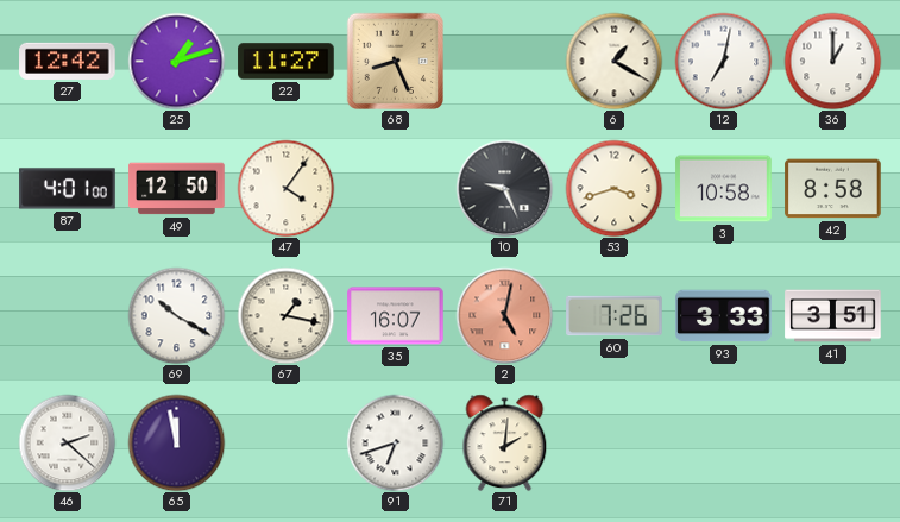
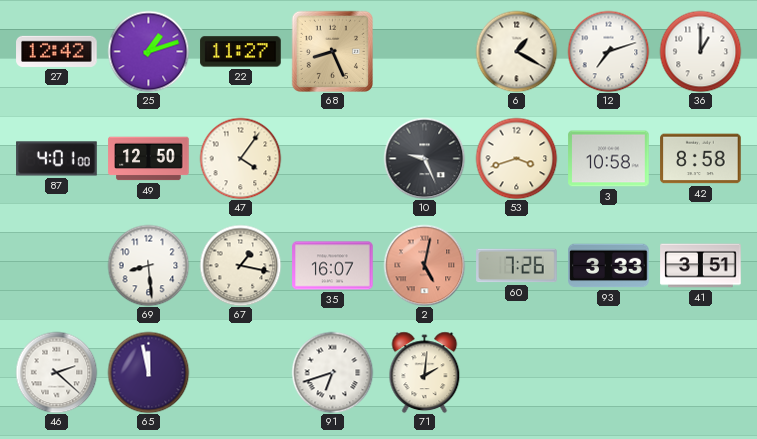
12: 7:02 -> 7:12
69: 10:20 -> 8:29
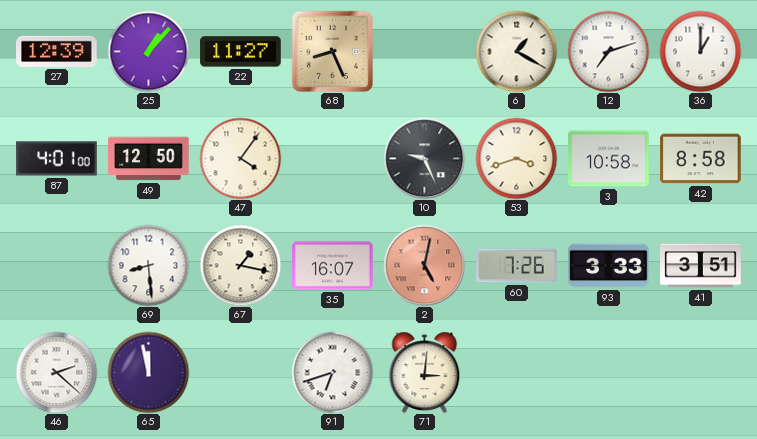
27: 12:42 -> 12:39
25: 1:12 -> 1:07
71: 2:01 -> 3:01
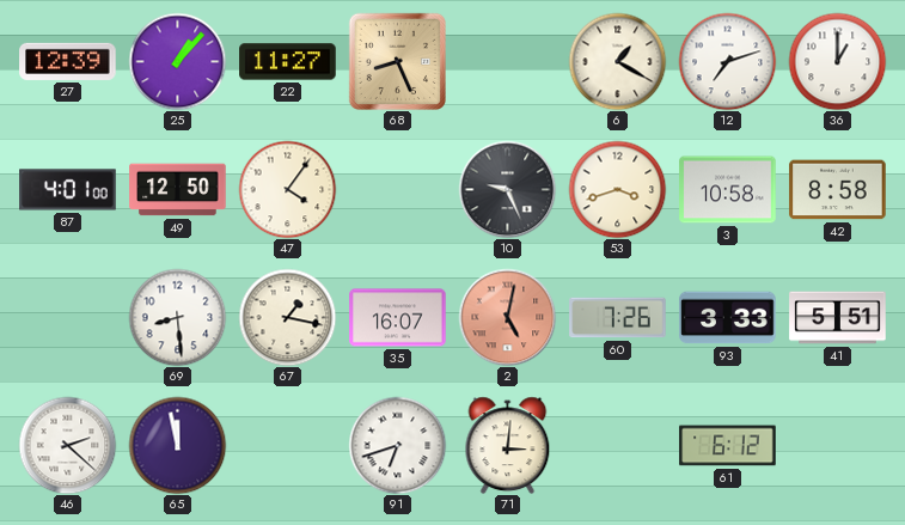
41: 3:51 -> 5:51
61: none -> 6:12
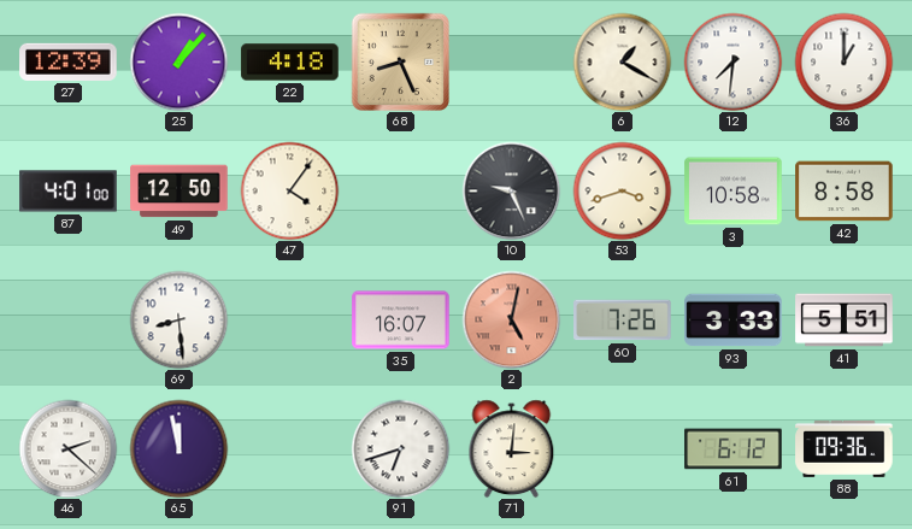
22: 11:27 -> 4:18
12: 7:12 -> 7:31
67: 1:17 -> none
88: none -> 09:36
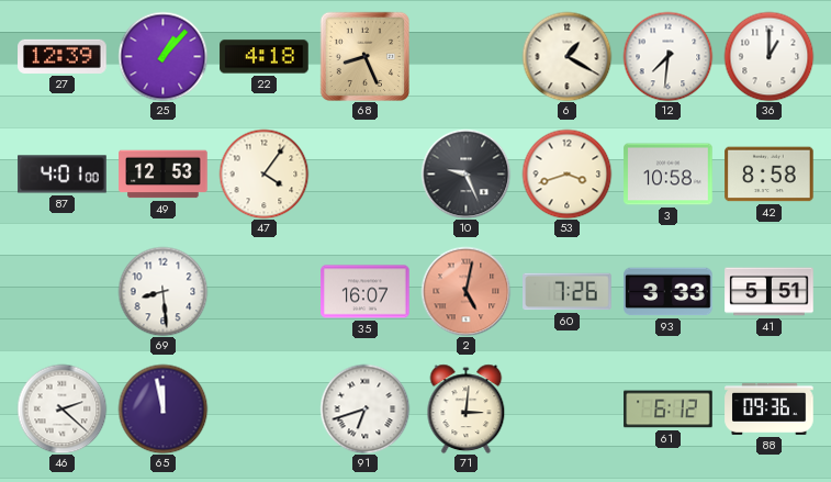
49: 12:50 -> 12:53
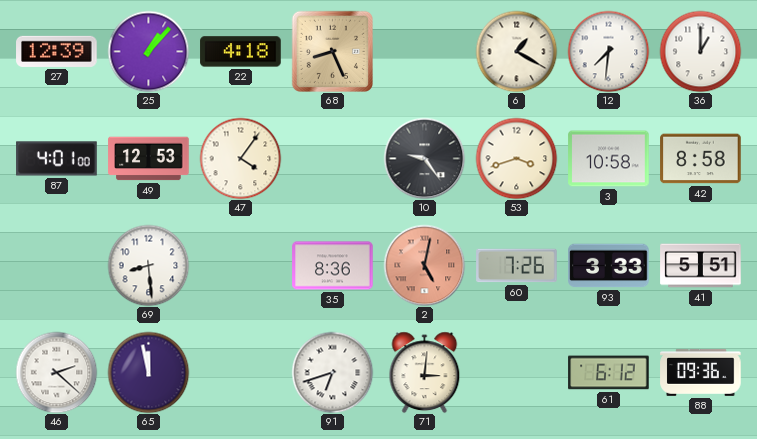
10: 9:26 -> 9:24
35: 16:07 -> 8:36
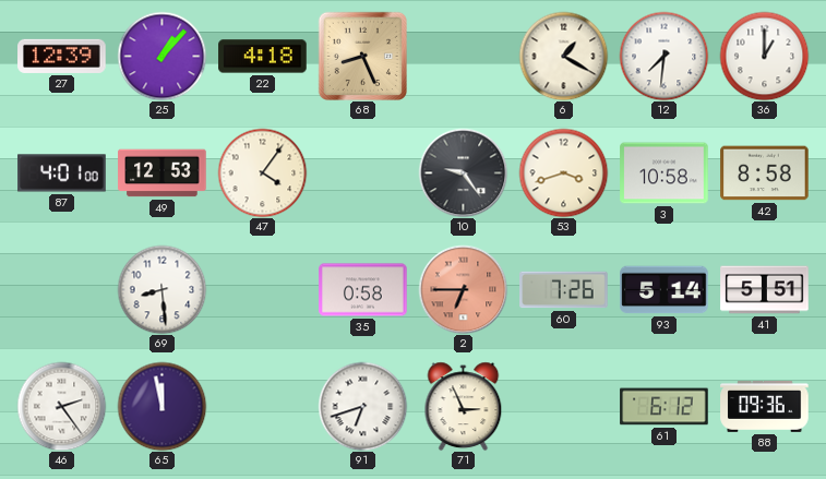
35: 8:36 -> 0:58
2: 5:02 -> 6:45
93: 3:33 -> 5:14
46: 2:22 -> 2:24
71: 3:01 -> 2:56
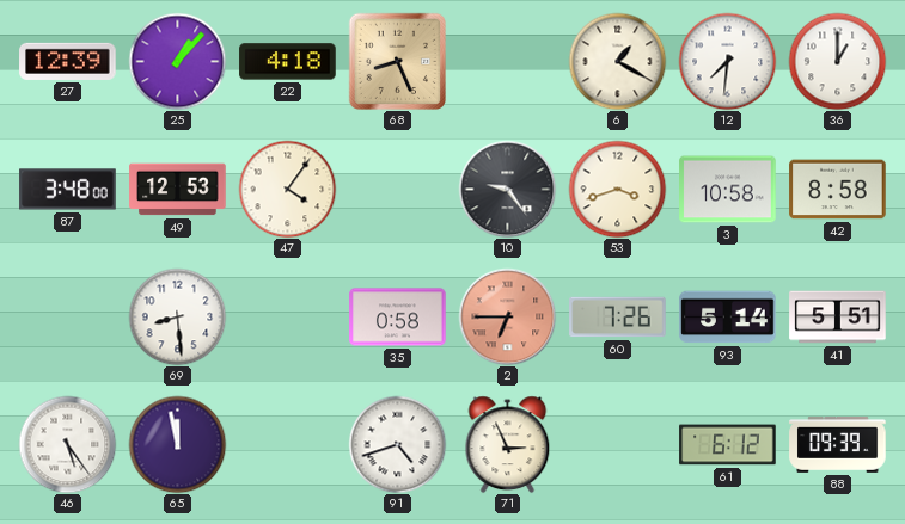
87: 4:01 -> 3:48
46: 2:24 -> 5:24
91: 6:42 -> 4:42
88: 09:36 -> 09:39
